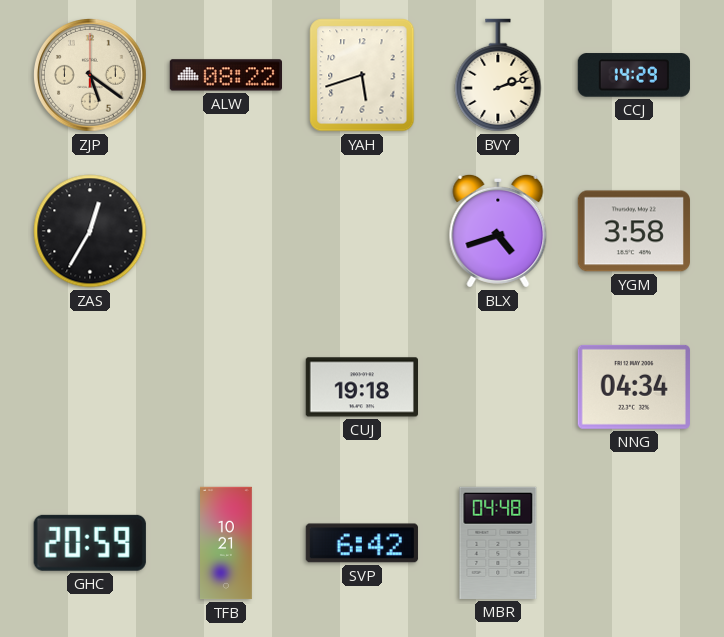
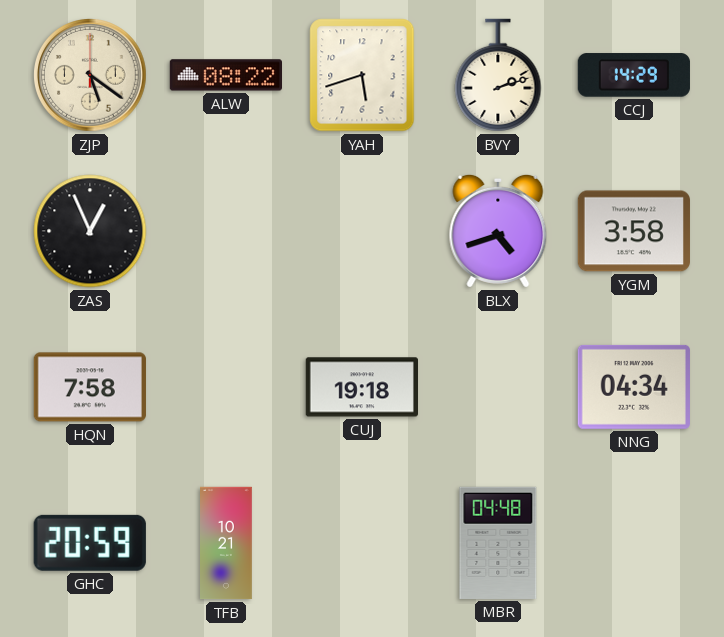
ZAS: 12:35 -> 12:56
HQN: none -> 7:58
SVP: 6:42 -> none
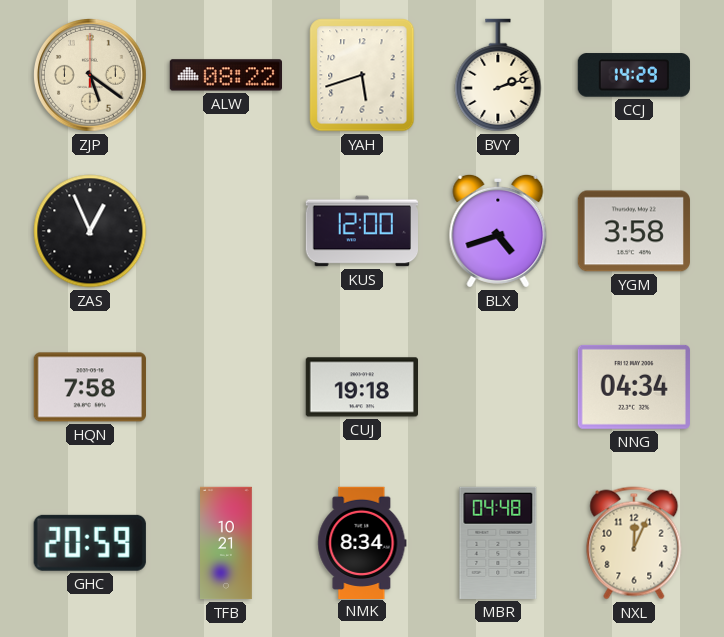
KUS: none -> 12:00
NMK: none -> 8:34
NXL: none -> 12:04
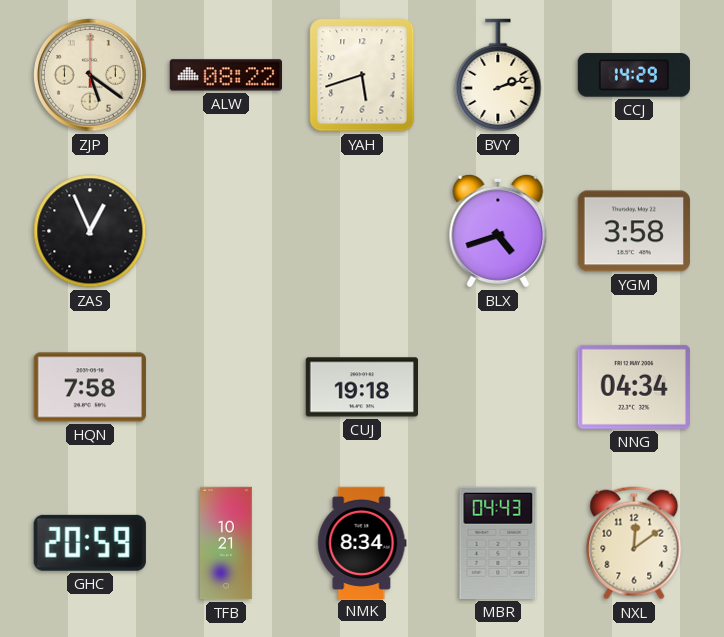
KUS: 12:00 -> none
MBR: 04:48 -> 04:43
NXL: 12:04 -> 12:09
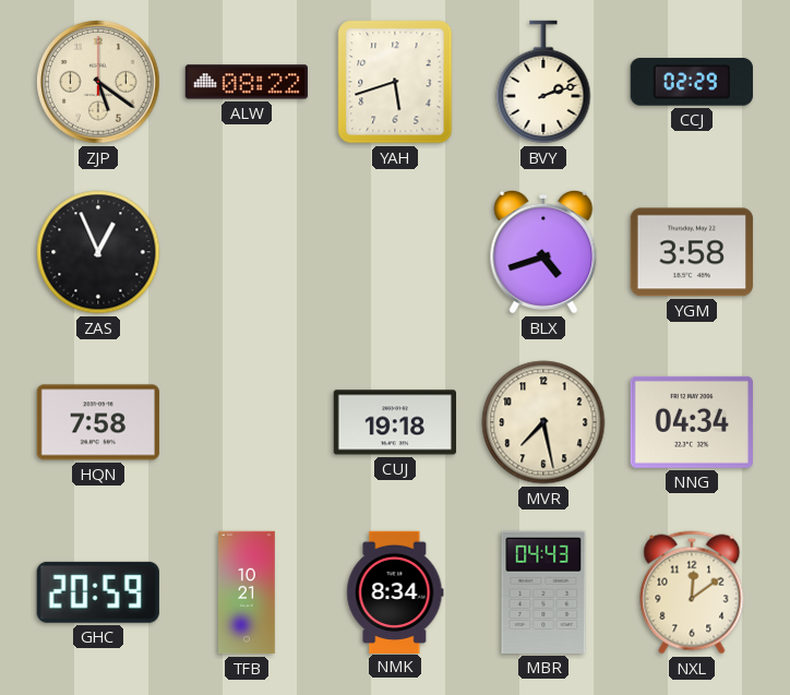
CCJ: 14:29 -> 02:29
MVR: none -> 7:28
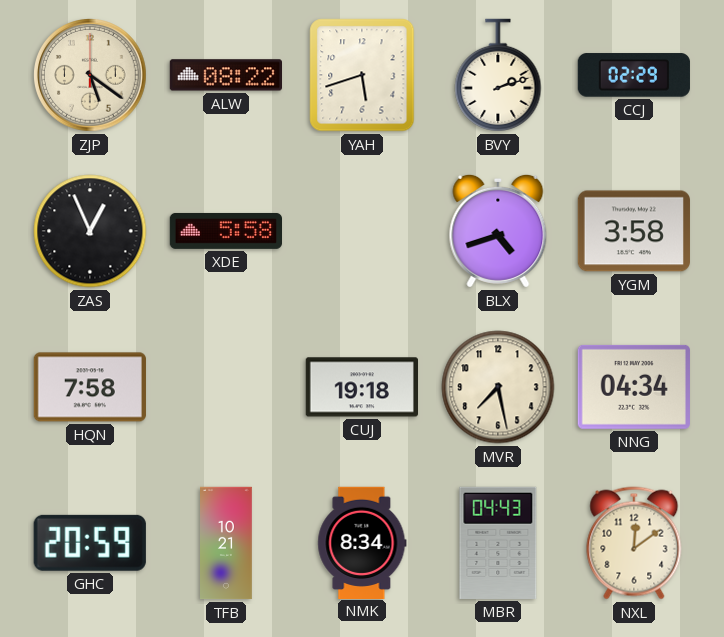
XDE: none -> 5:58
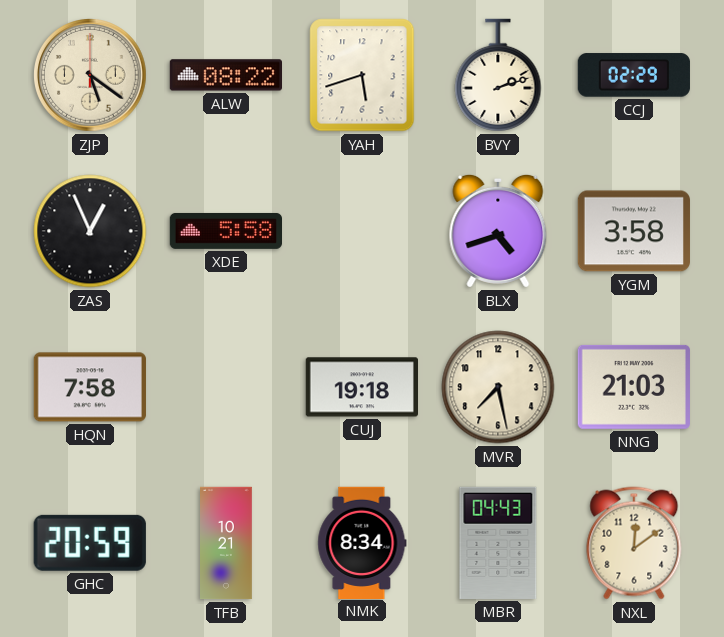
NNG: 04:34 -> 21:03
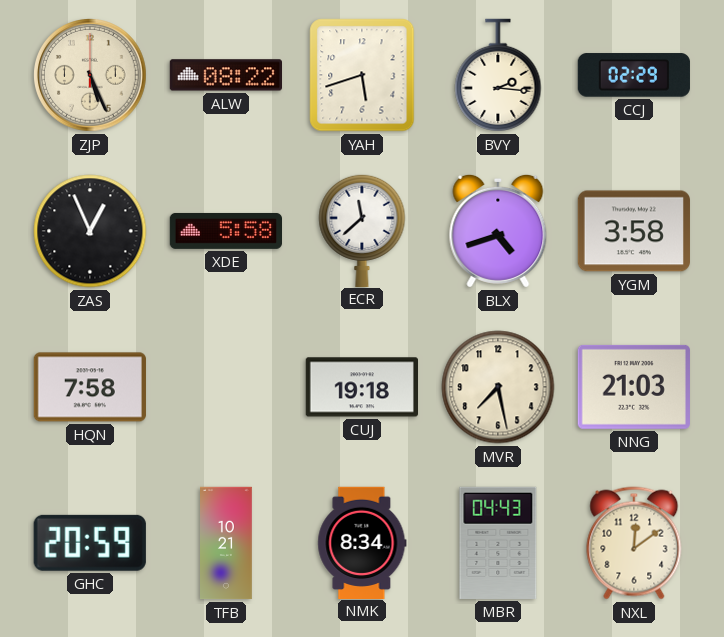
ZJP: 5:21 -> 5:26
BVY: 2:12 -> 2:16
ECR: none -> 11:38
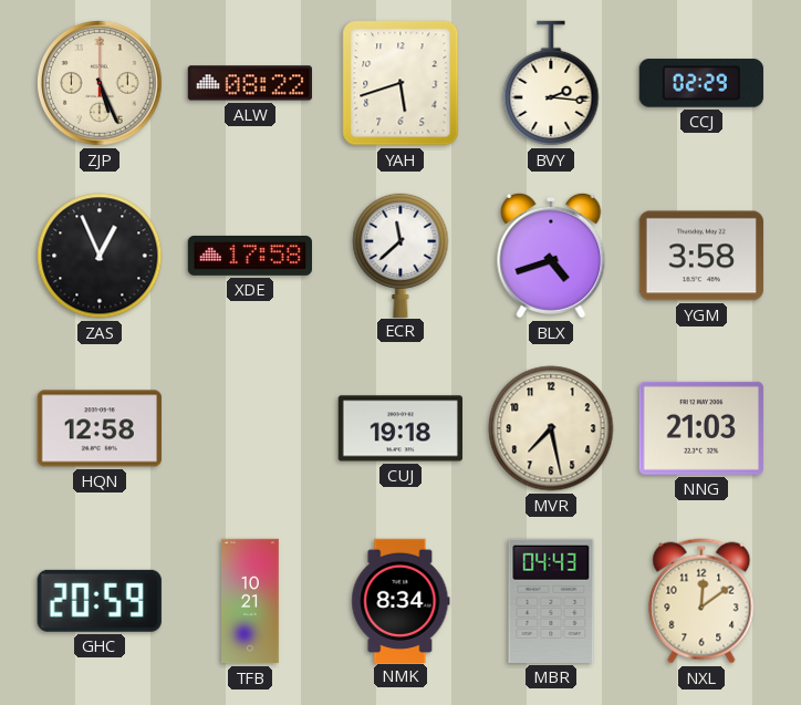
XDE: 5:58 -> 17:58
HQN: 7:58 -> 12:58
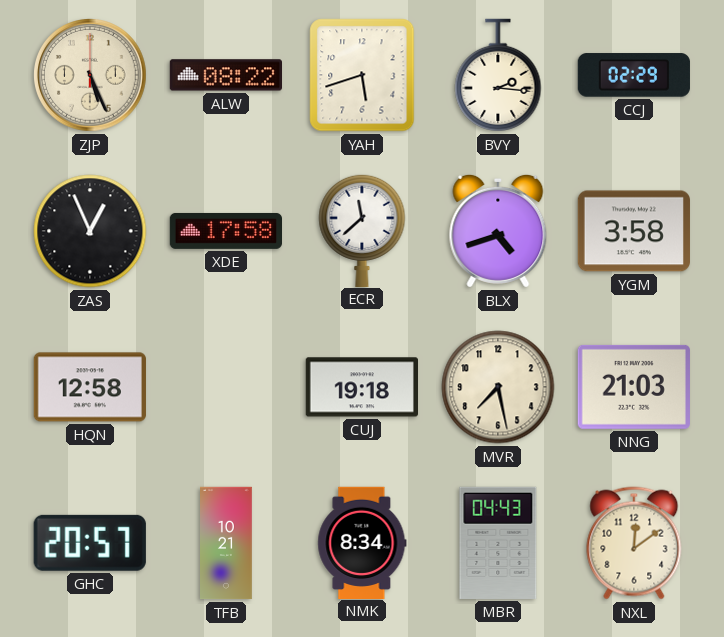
GHC: 20:59 -> 20:57
